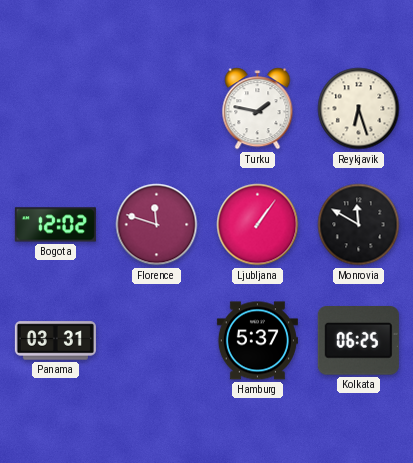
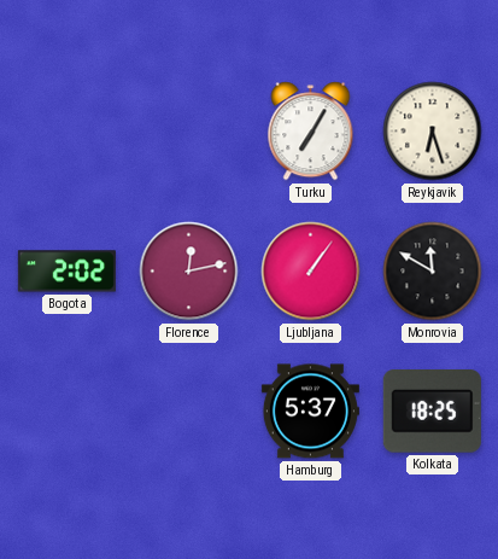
Turku: 1:47 -> 7:05
Bogota: 12:02 -> 2:02
Florence: 11:48 -> 12:13
Panama: 03:31 -> none
Kolkata: 06:25 -> 18:25
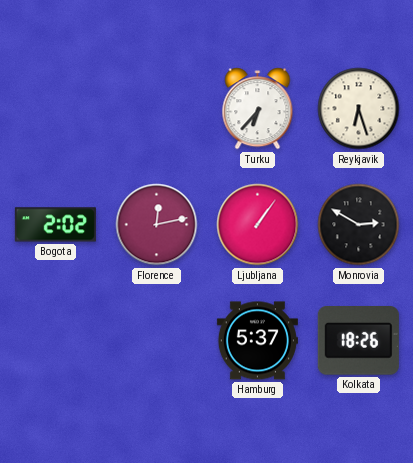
Turku: 7:05 -> 6:37
Monrovia: 11:50 -> 2:50
Kolkata: 18:25 -> 18:26
